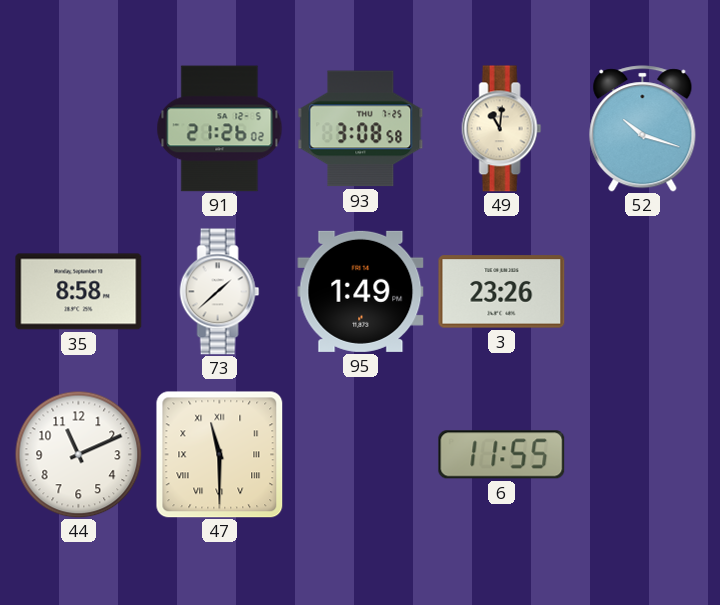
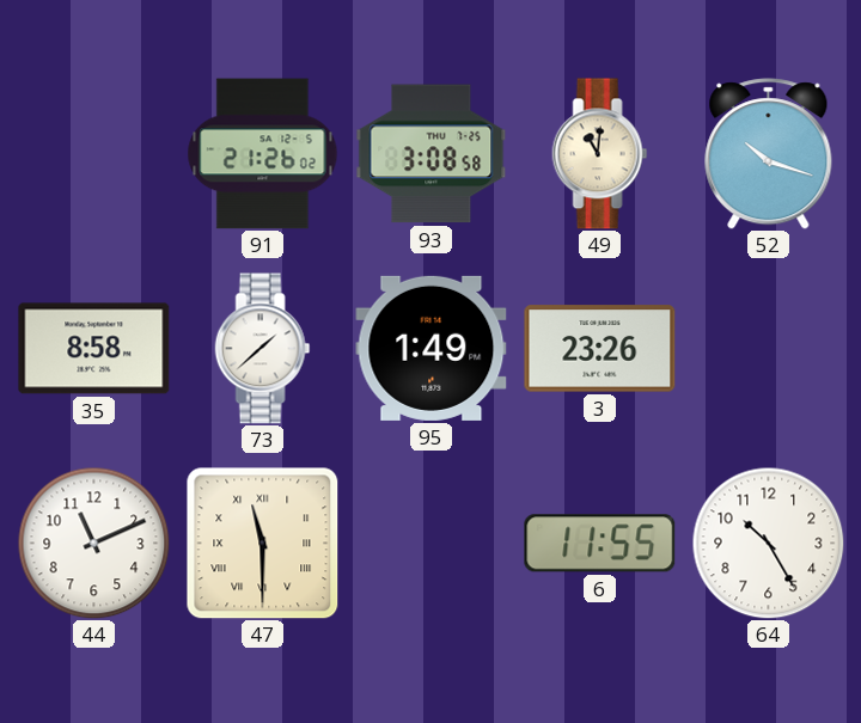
64: none -> 10:25
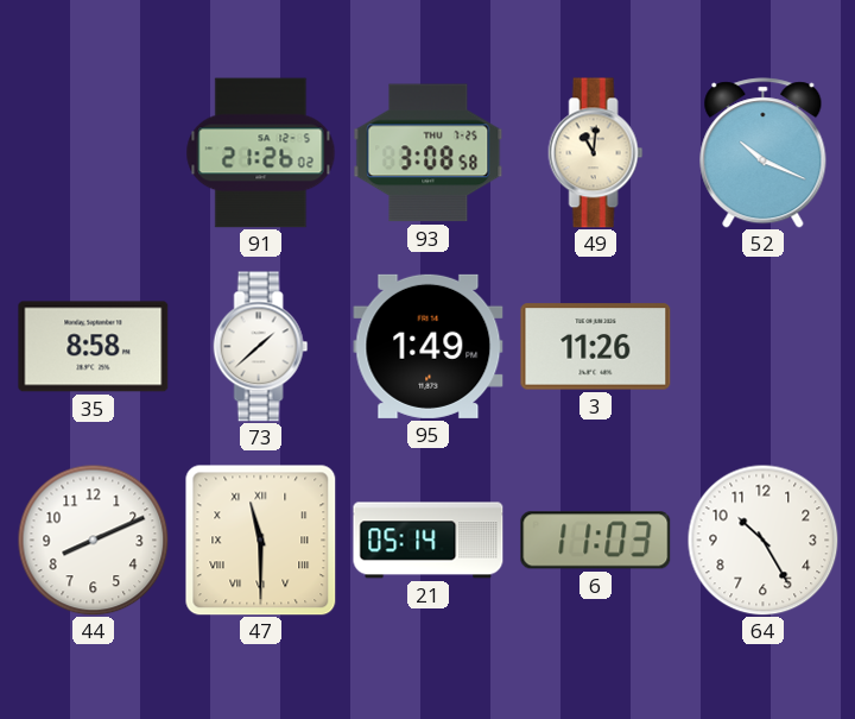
52: 10:18 -> 10:19
3: 23:26 -> 11:26
44: 11:11 -> 8:11
21: none -> 05:14
6: 11:55 -> 11:03
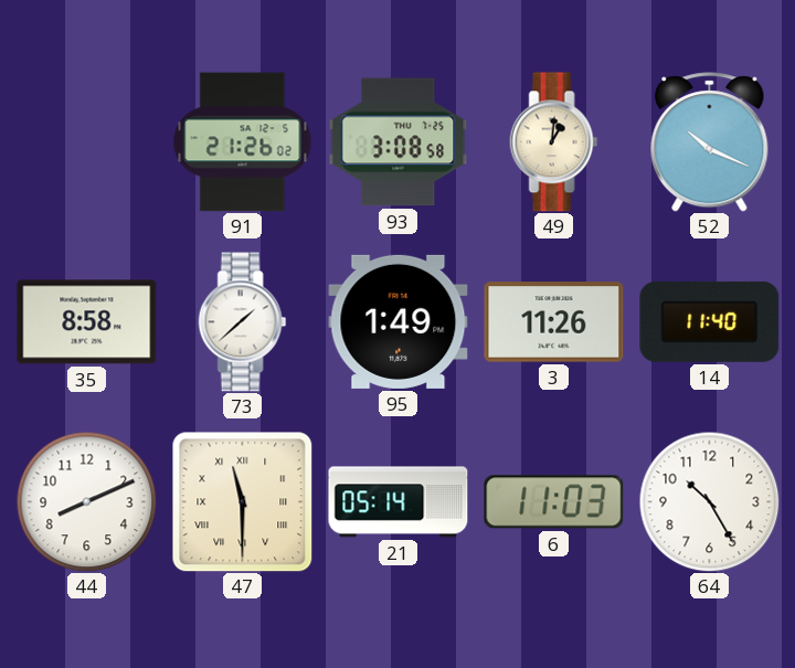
49: 11:01 -> 1:01
14: none -> 11:40
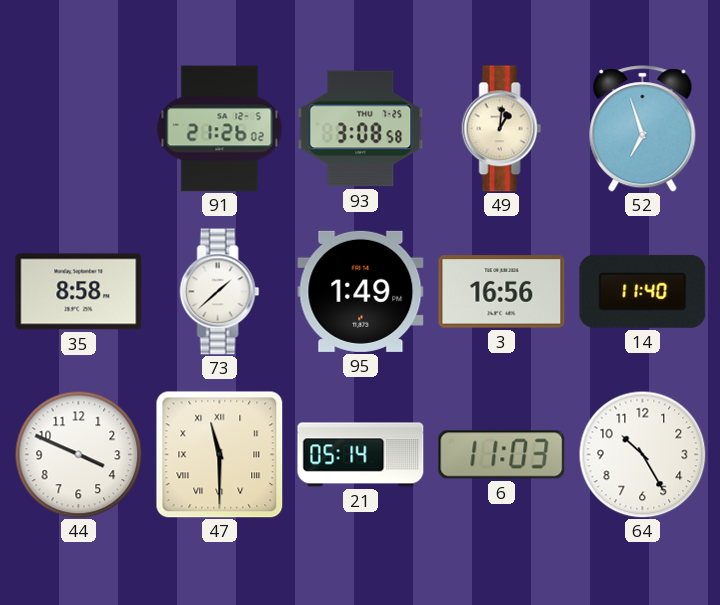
52: 10:19 -> 6:57
3: 11:26 -> 16:56
44: 8:11 -> 3:49
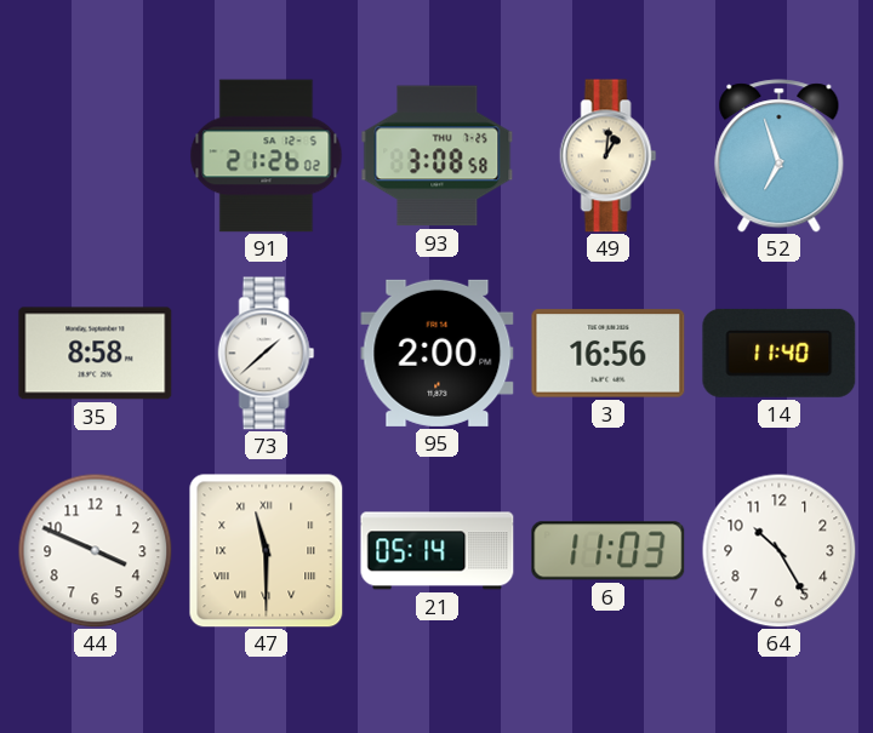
95: 1:49 -> 2:00
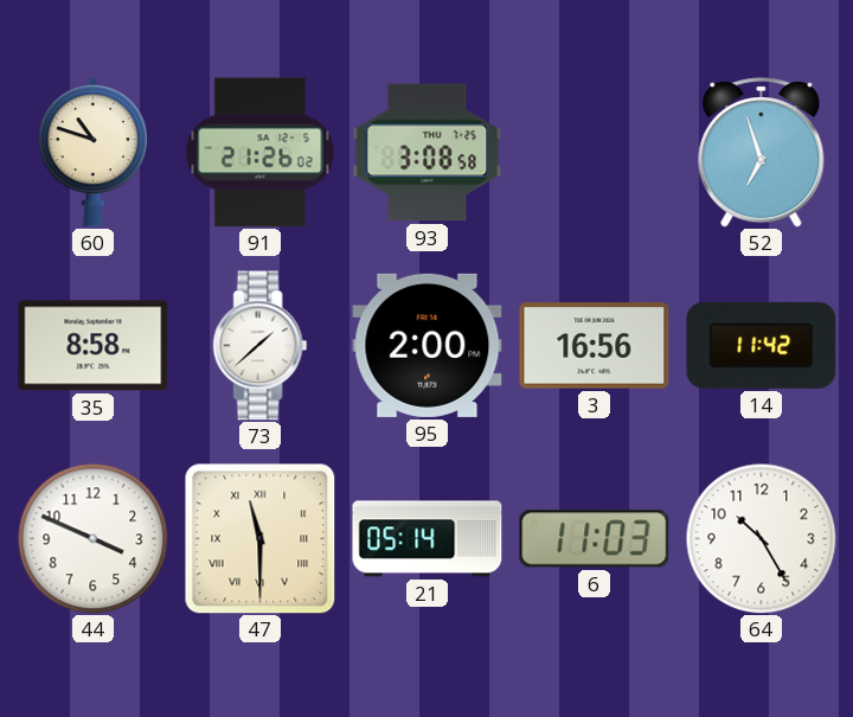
60: none -> 10:48
49: 1:01 -> none
14: 11:40 -> 11:42
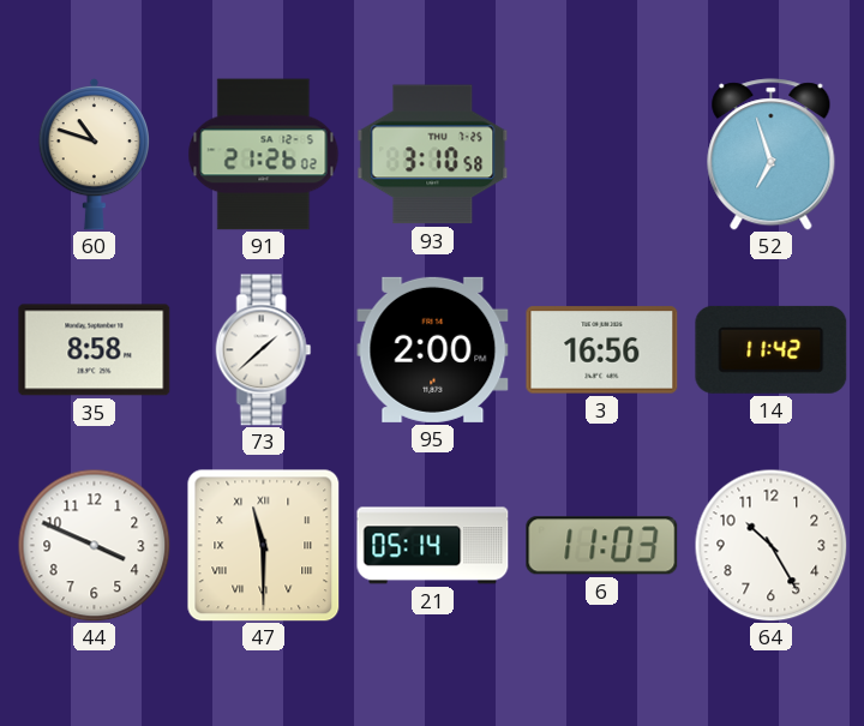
93: 3:08 -> 3:10
